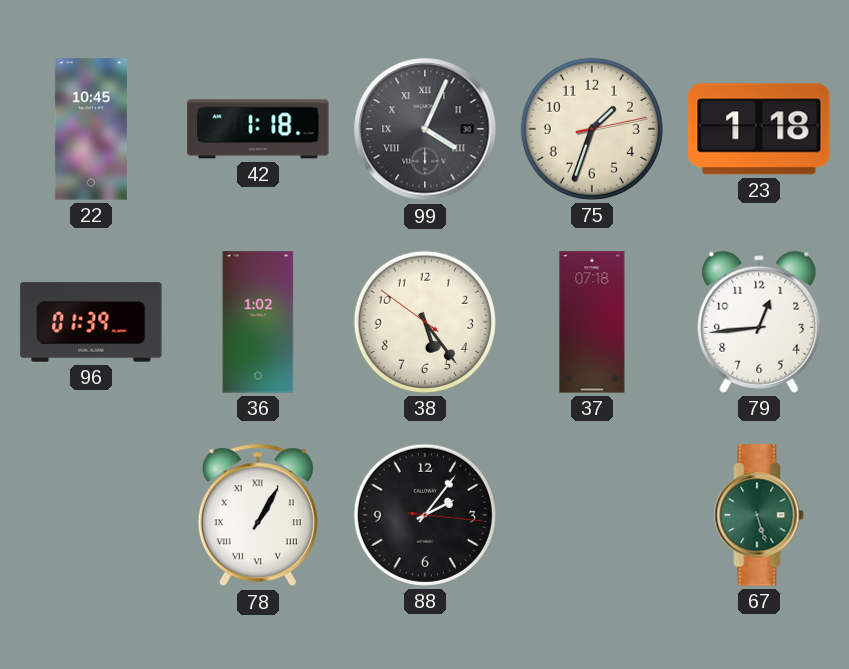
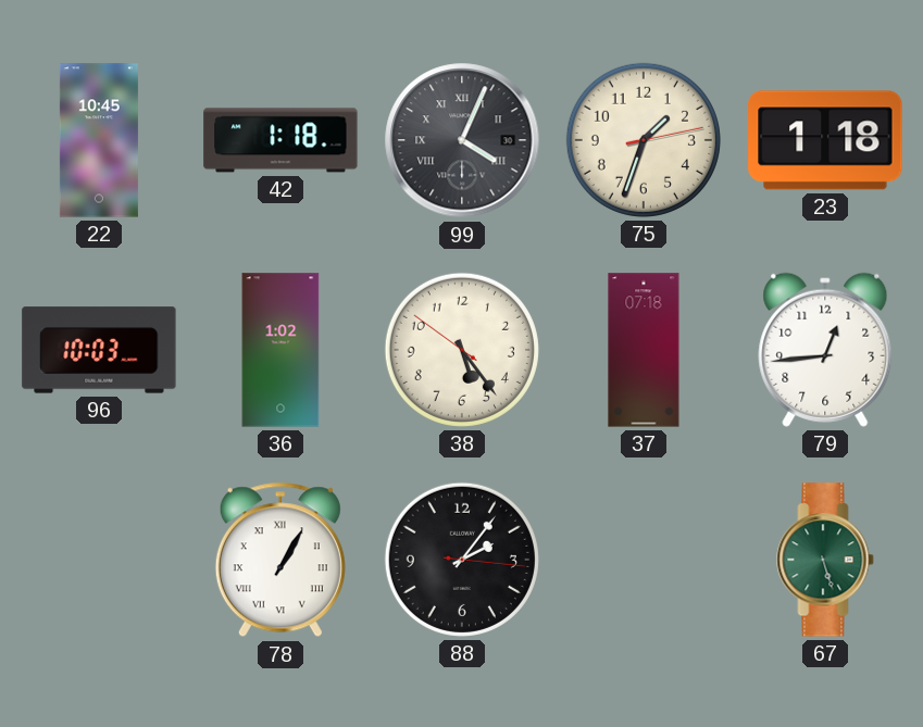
96: 01:39 -> 10:03
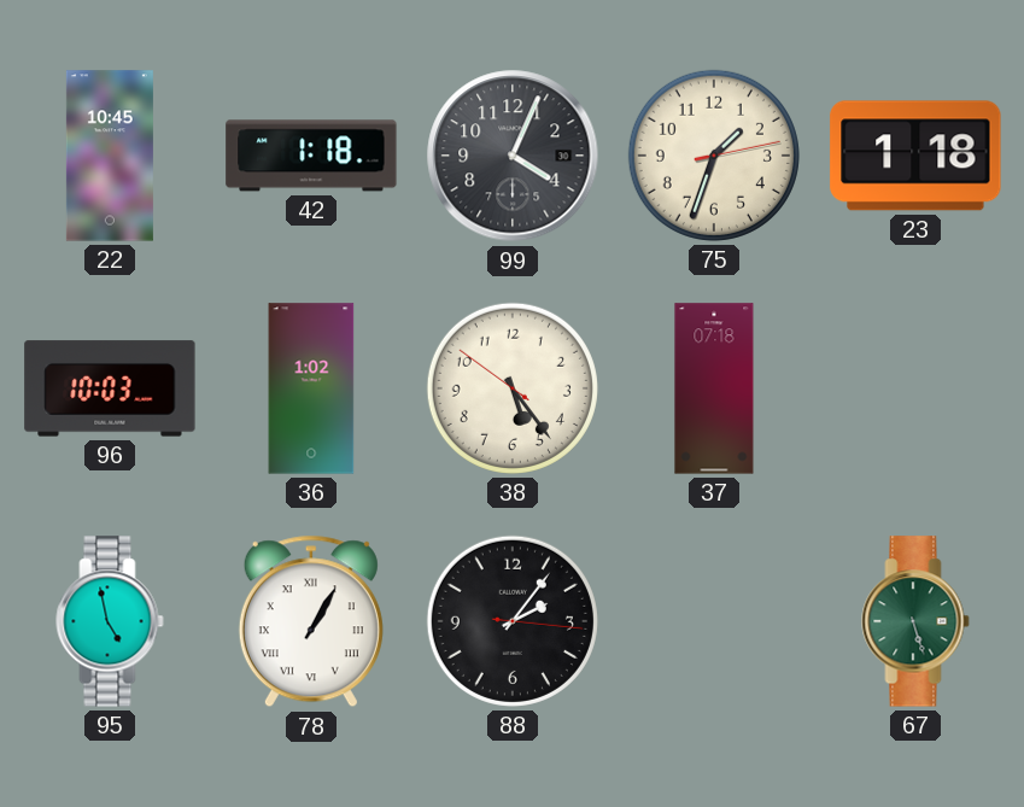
99 numerals: Roman -> Arabic
79: 12:44 -> none
95: none -> 4:58
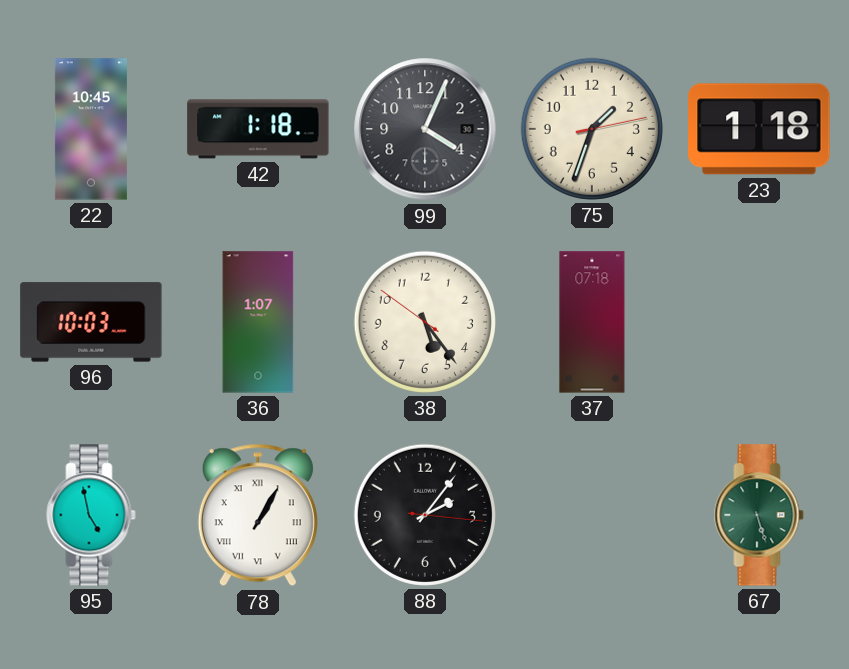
36: 1:02 -> 1:07
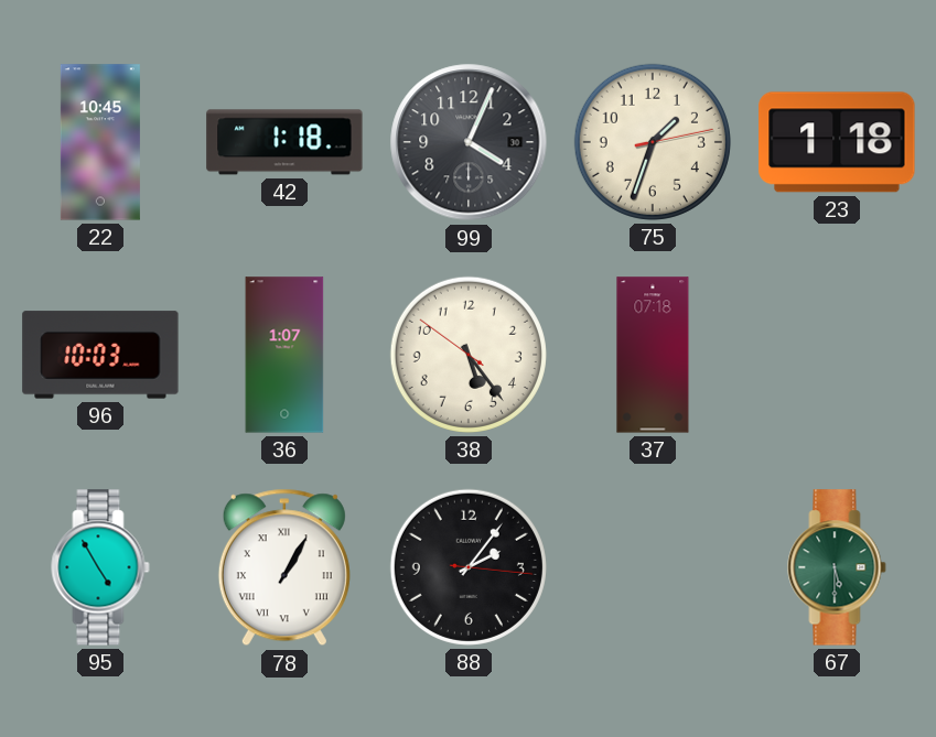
95: 4:58 -> 4:55
67: 5:27 -> 5:30
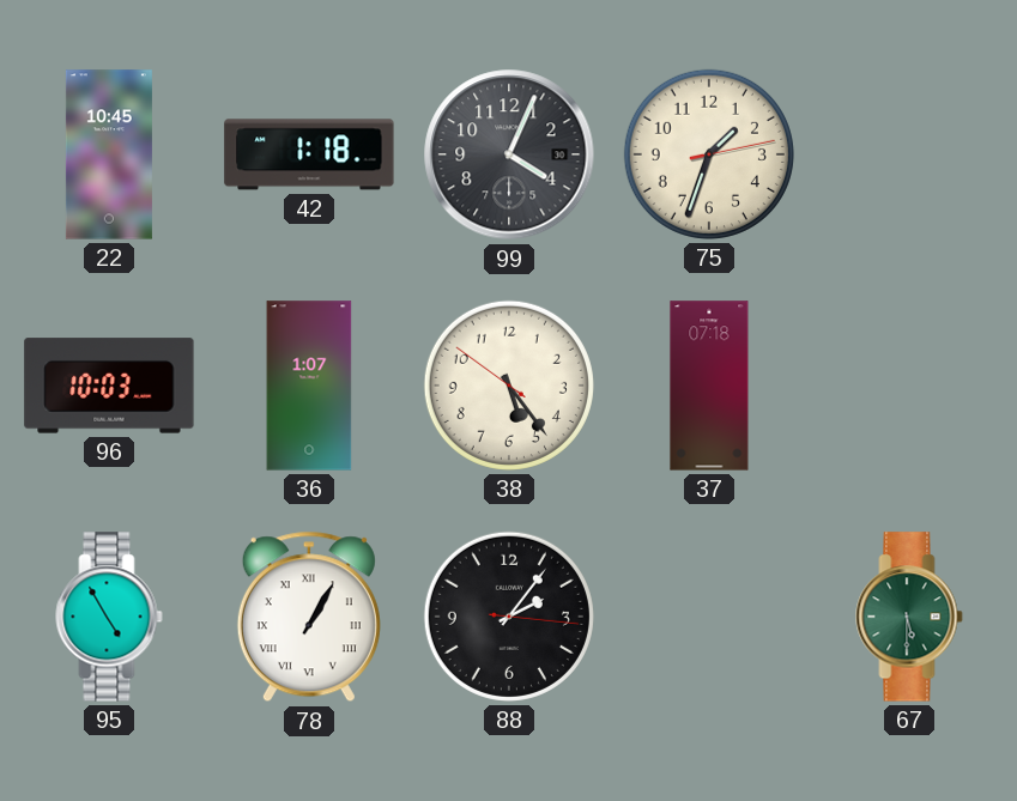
23: 1:18 -> none
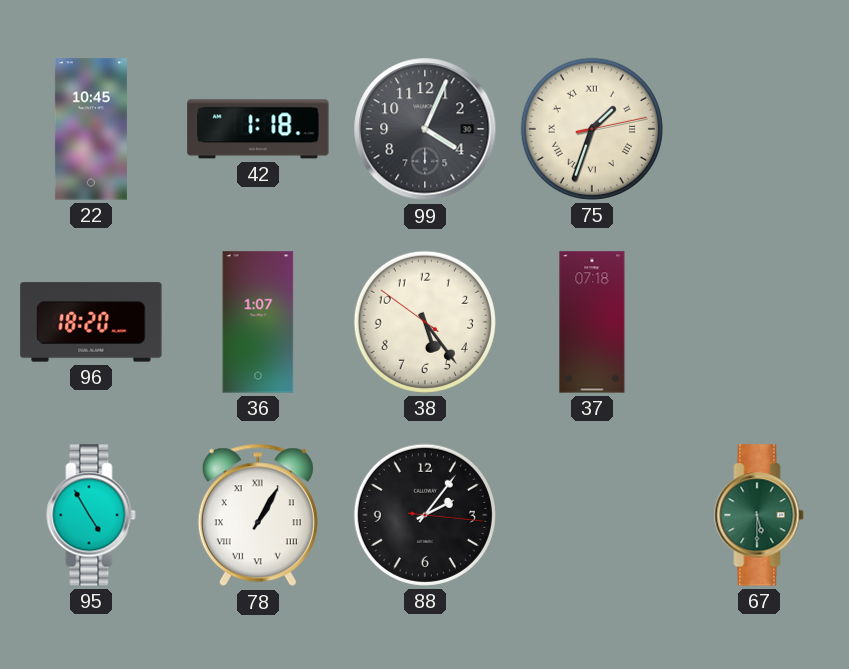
75 numerals: Arabic -> Roman
96: 10:03 -> 18:20
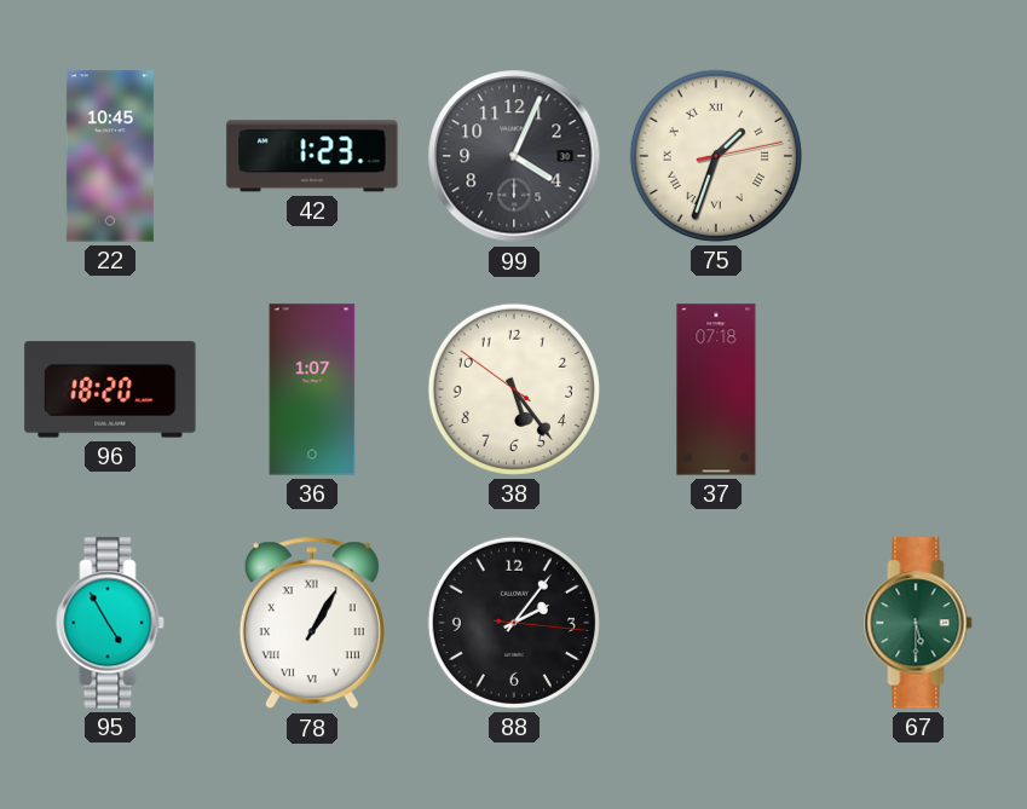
42: 1:18 -> 1:23
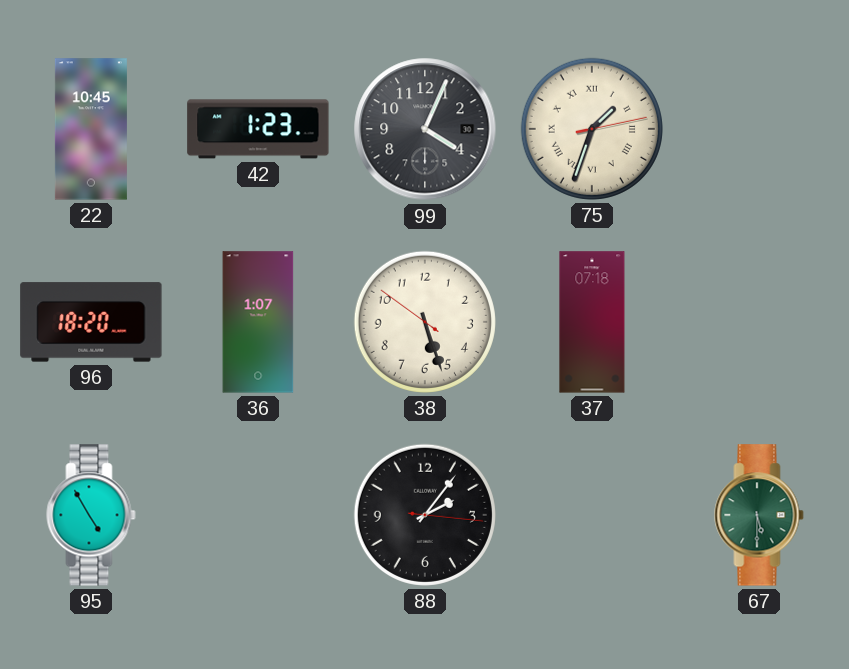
38: 5:23 -> 5:26
78: 1:05 -> none
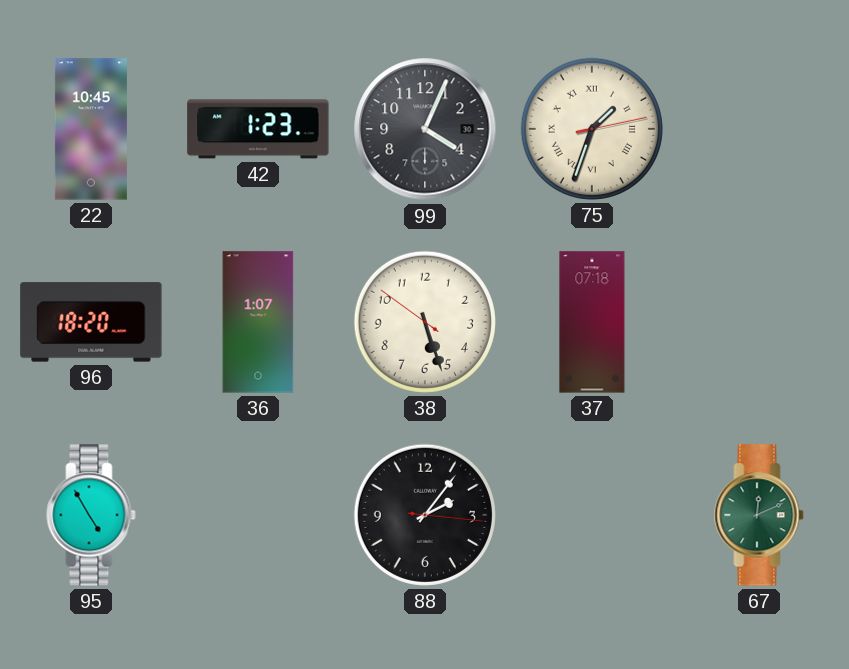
67: 5:30 -> 12:11
